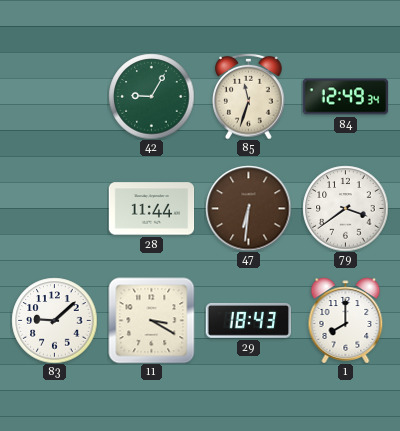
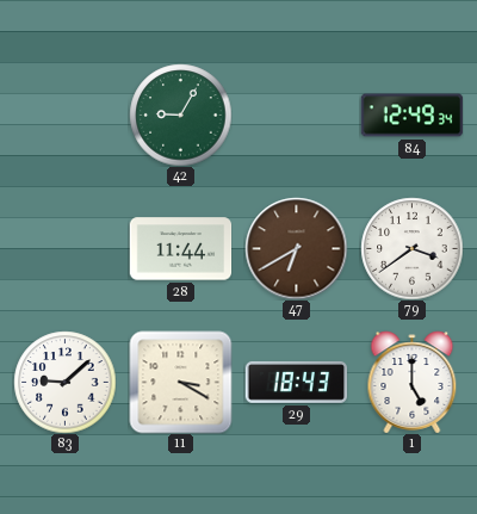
85: 11:33 -> none
47: 6:31 -> 6:40
1: 8:00 -> 5:00
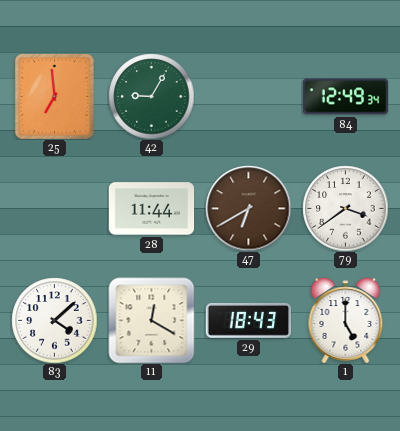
25: none -> 6:59
83: 9:08 -> 4:08
11: 3:20 -> 12:20
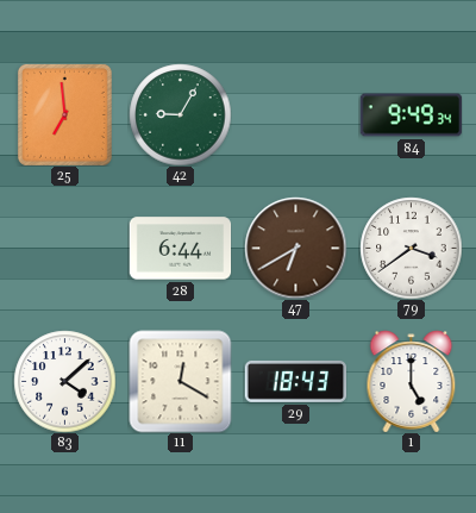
84: 12:49 -> 9:49
28: 11:44 -> 6:44
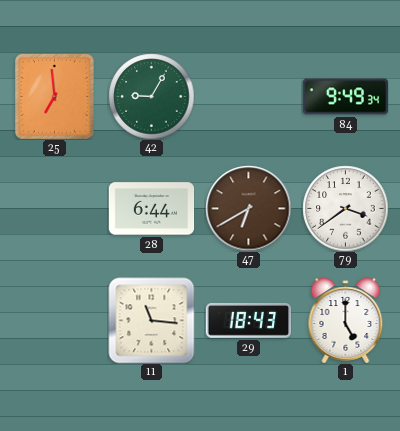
83: 4:08 -> none
11: 12:20 -> 11:16
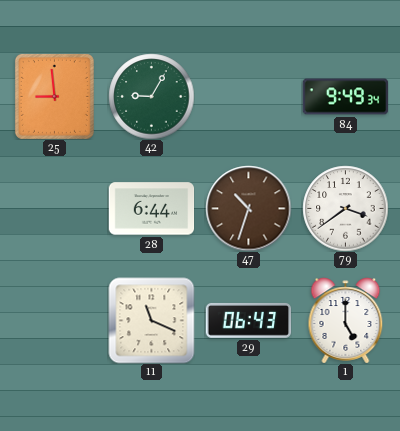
25: 6:59 -> 8:59
47: 6:40 -> 10:33
11: 11:16 -> 11:19
29: 18:43 -> 06:43
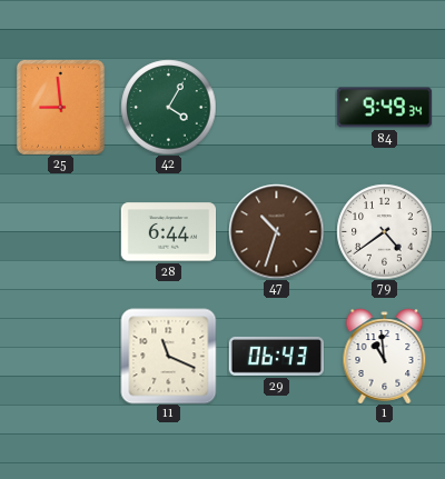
42: 9:05 -> 4:05
79: 3:39 -> 4:39
1: 5:00 -> 10:59
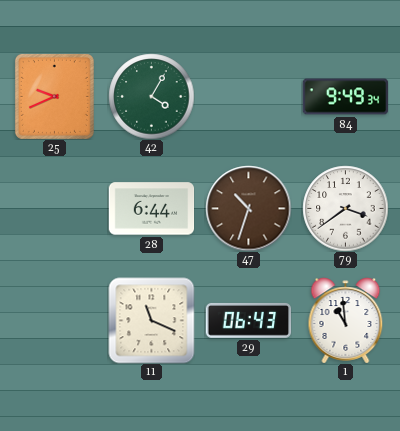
25: 8:59 -> 9:41
79: 4:39 -> 3:39
